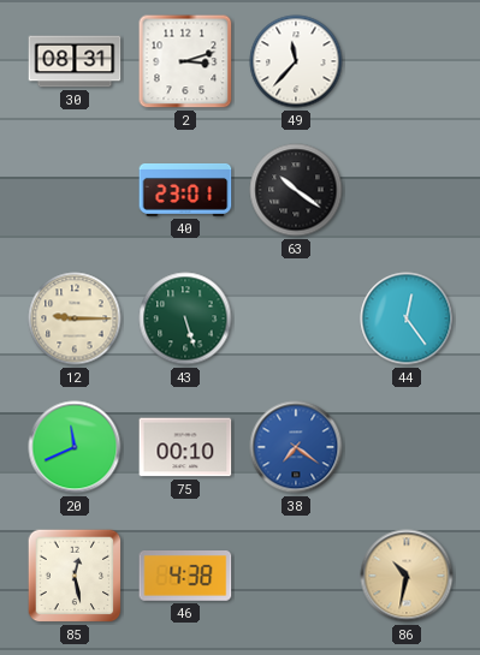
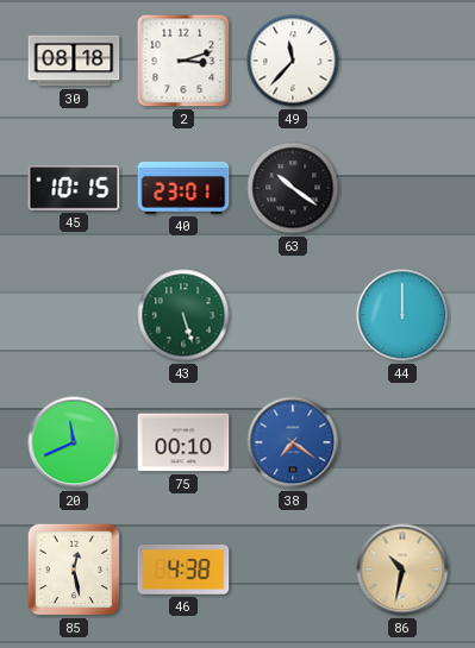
30: 08:31 -> 08:18
45: none -> 10:15
12: 9:15 -> none
44: 12:24 -> 12:00
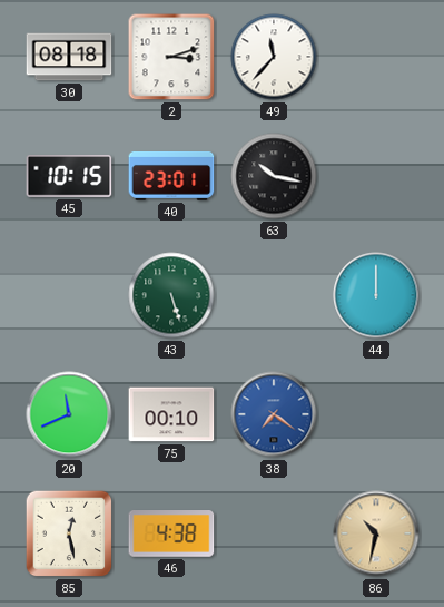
63: 10:21 -> 10:17
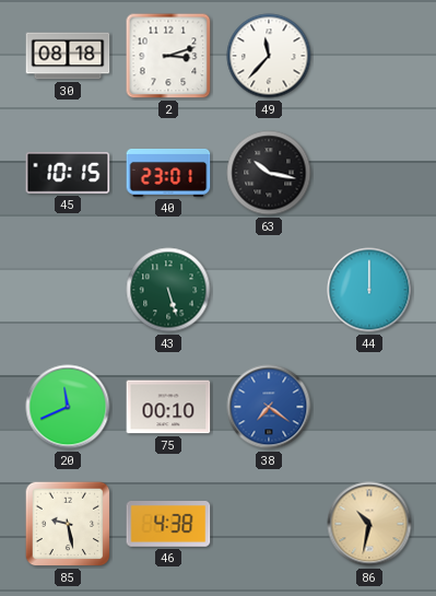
85: 12:28 -> 9:28
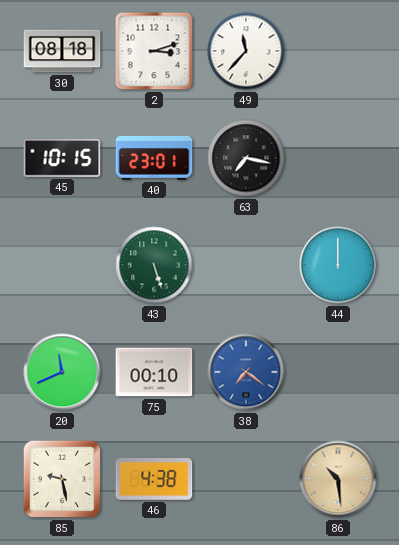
63: 10:17 -> 7:17
86: 10:32 -> 10:29
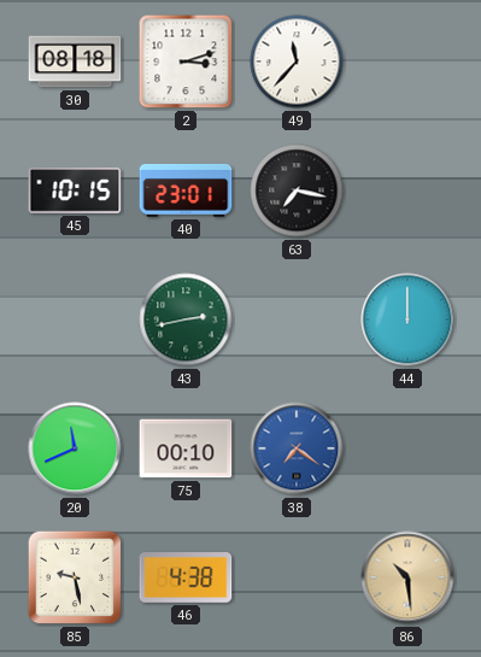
43: 5:27 -> 2:43
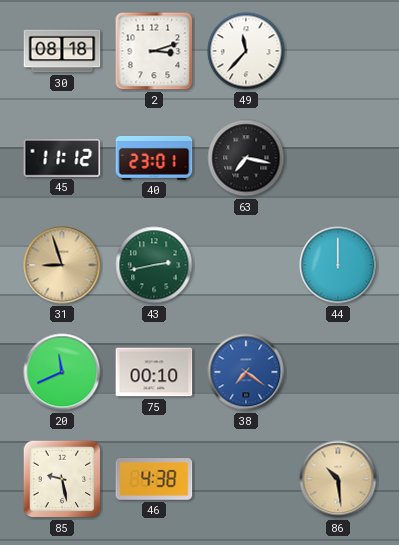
45: 10:15 -> 11:12
31: none -> 8:57
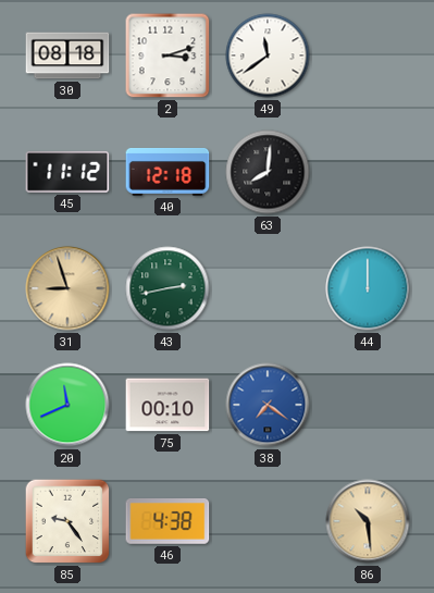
49: 11:37 -> 11:39
40: 23:01 -> 12:18
63: 7:17 -> 8:01
85: 9:28 -> 9:24
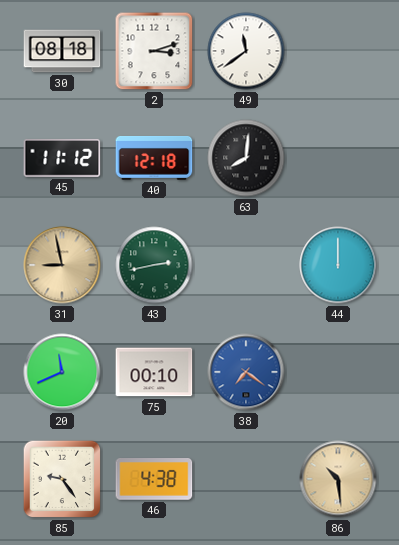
31: 8:57 -> 8:58
